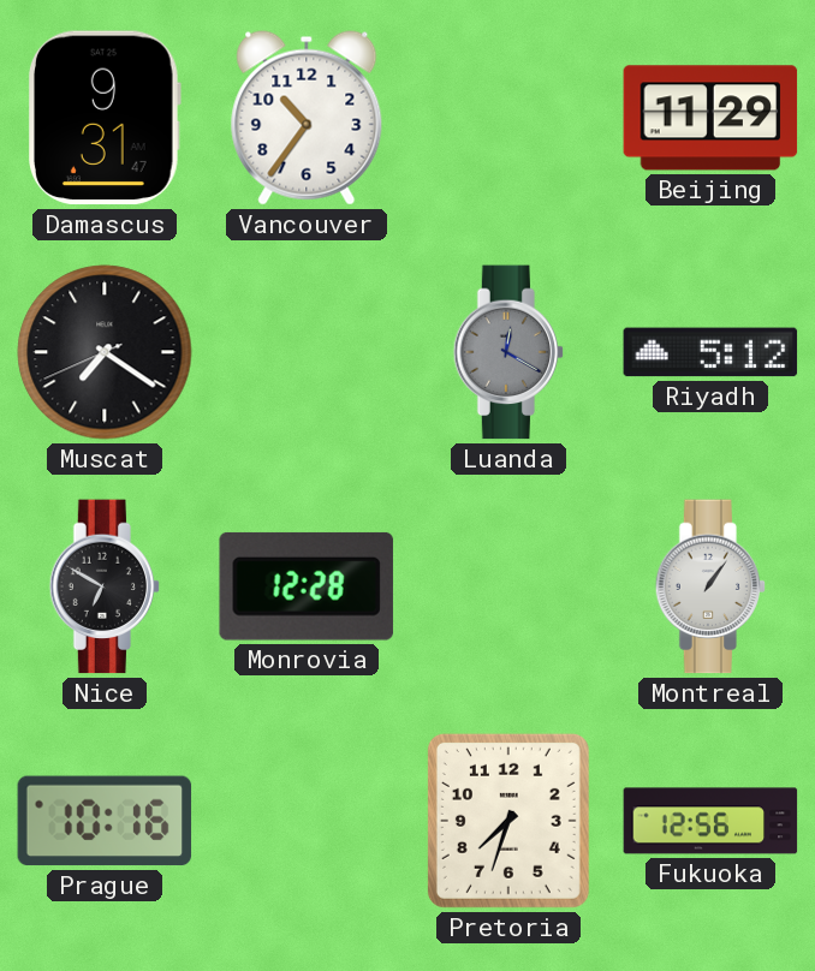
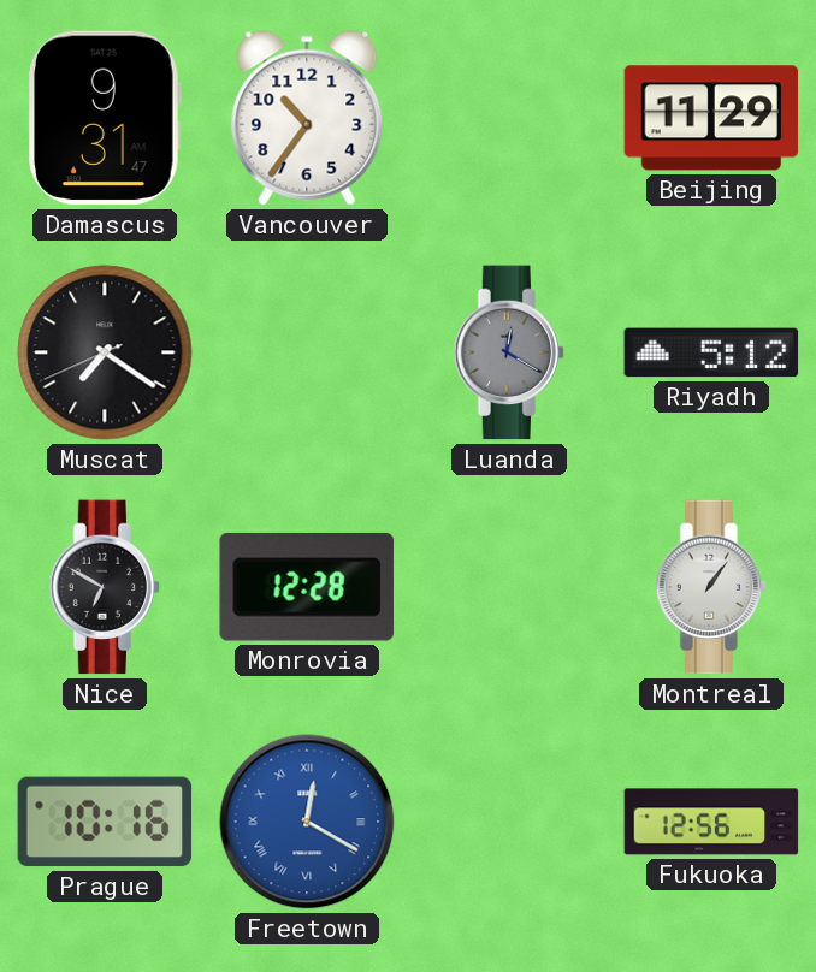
Freetown: none -> 12:20
Pretoria: 7:33 -> none
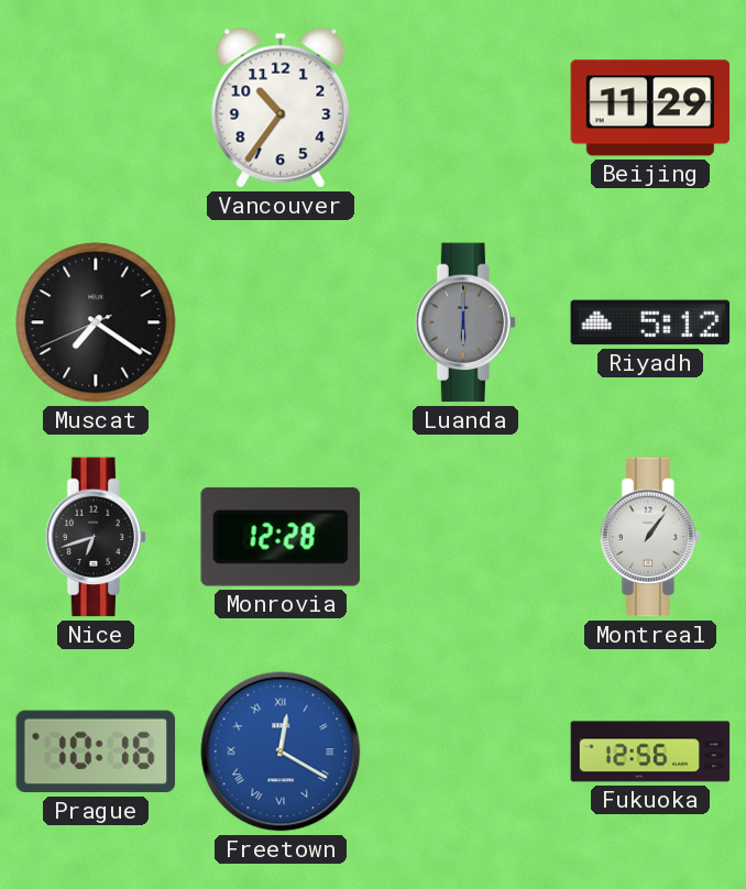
Damascus: 9:31 -> none
Luanda: 12:20 -> 6:00
Nice: 6:50 -> 6:42
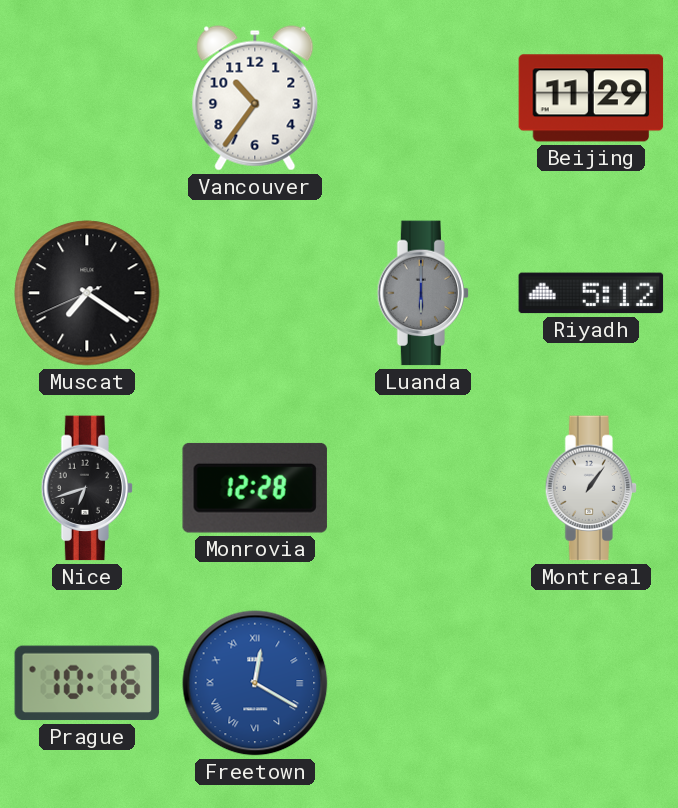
Fukuoka: 12:56 -> none
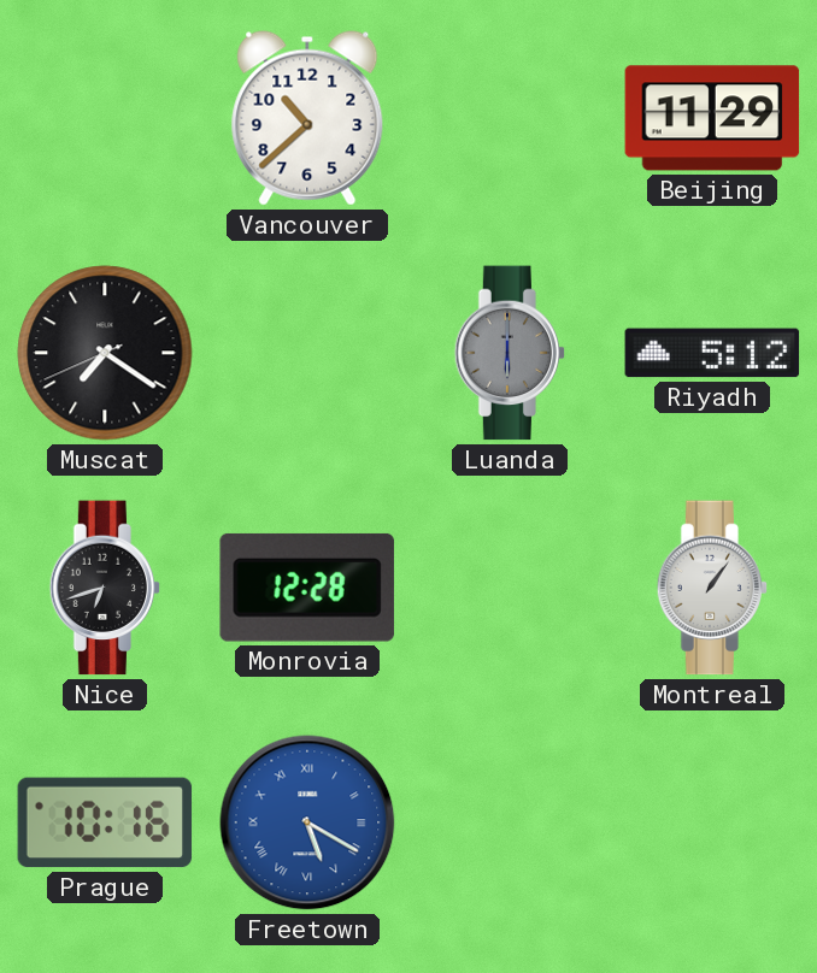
Vancouver: 10:36 -> 10:38
Freetown: 12:20 -> 5:20
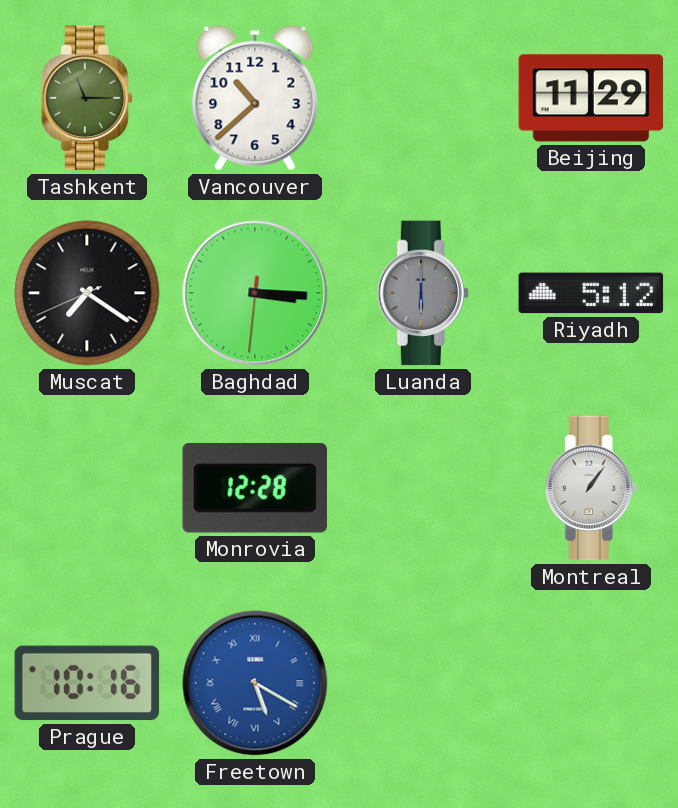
Tashkent: none -> 11:15
Baghdad: none -> 3:15
Nice: 6:42 -> none
